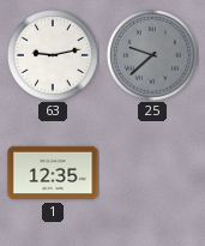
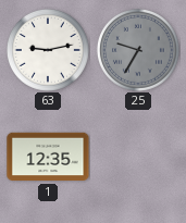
25: 9:38 -> 9:35
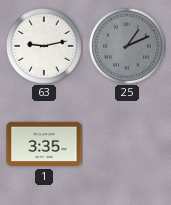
25: 9:35 -> 1:11
1: 12:35 -> 3:35
